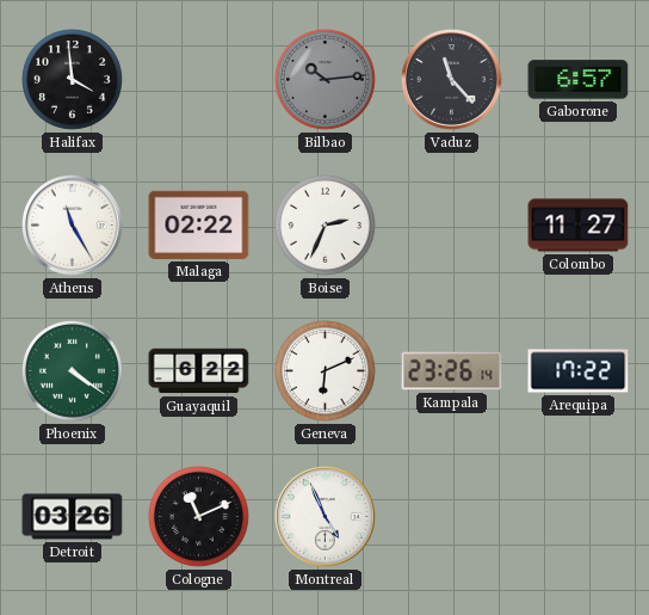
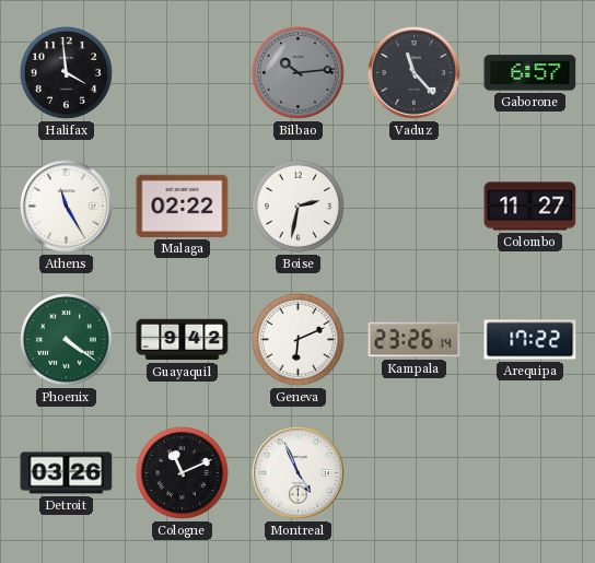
Boise: 2:34 -> 2:32
Guayaquil: 6:22 -> 9:42
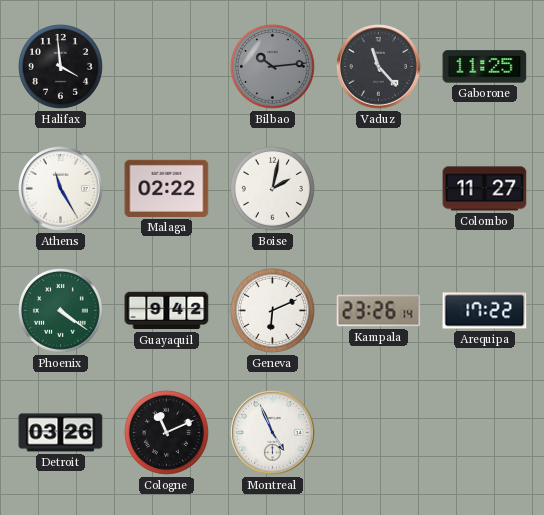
Gaborone: 6:57 -> 11:25
Boise: 2:32 -> 2:02
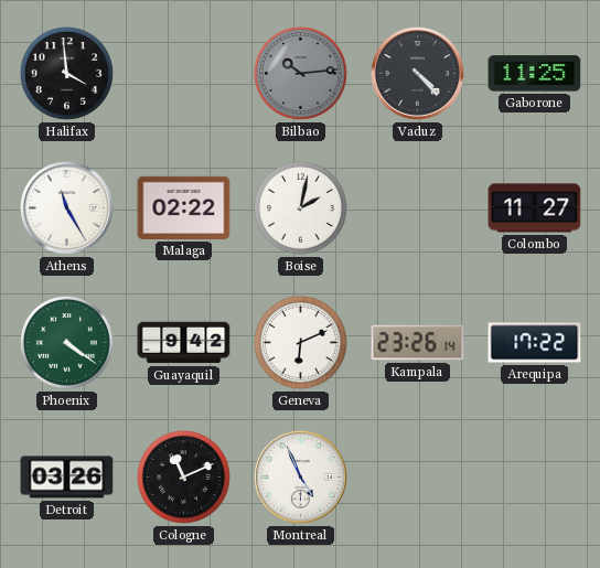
Vaduz: 11:23 -> 4:23
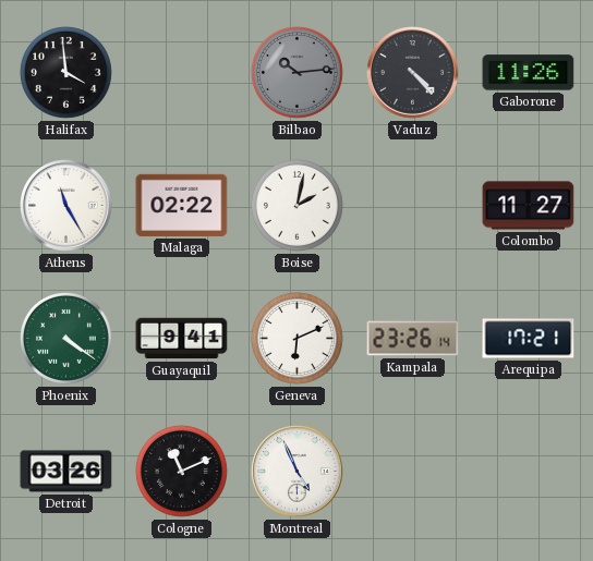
Gaborone: 11:25 -> 11:26
Guayaquil: 9:42 -> 9:41
Arequipa: 17:22 -> 17:21
